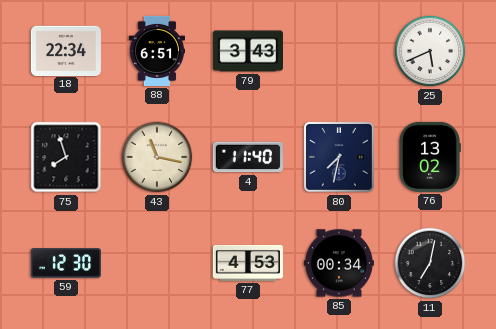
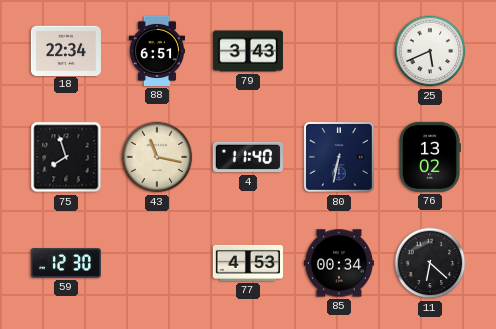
80: 7:32 -> 6:32
11: 7:02 -> 6:22
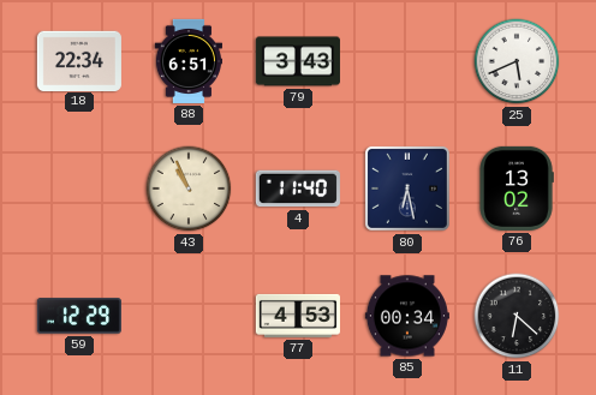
75: 7:57 -> none
43: 11:17 -> 10:56
80: 6:32 -> 6:28
59: 12:30 -> 12:29
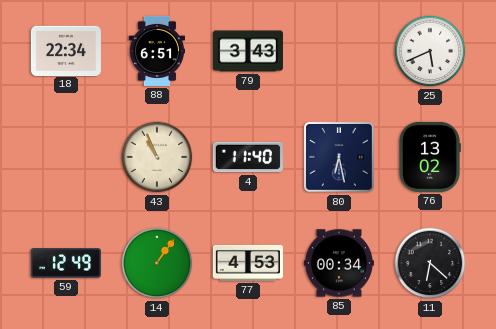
59: 12:29 -> 12:49
14: none -> 1:06
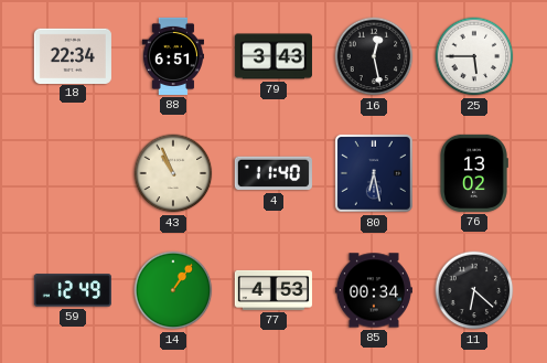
16: none -> 12:28
25: 5:41 -> 5:45
